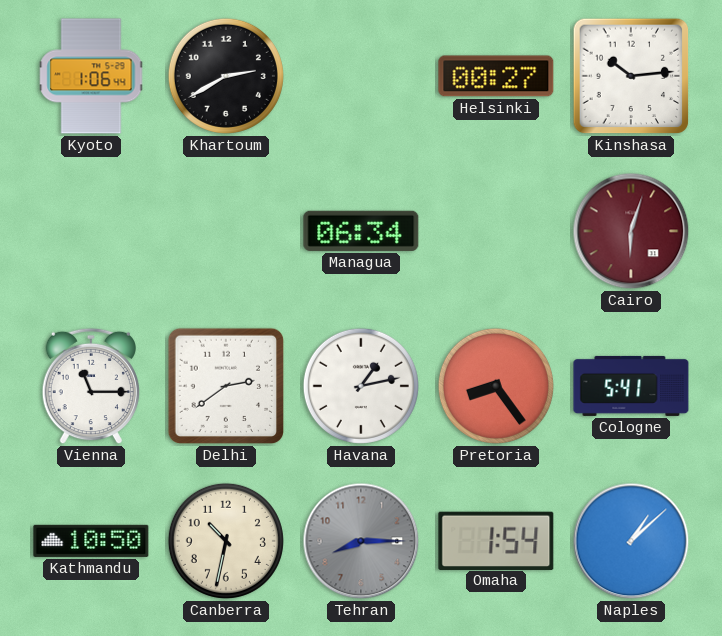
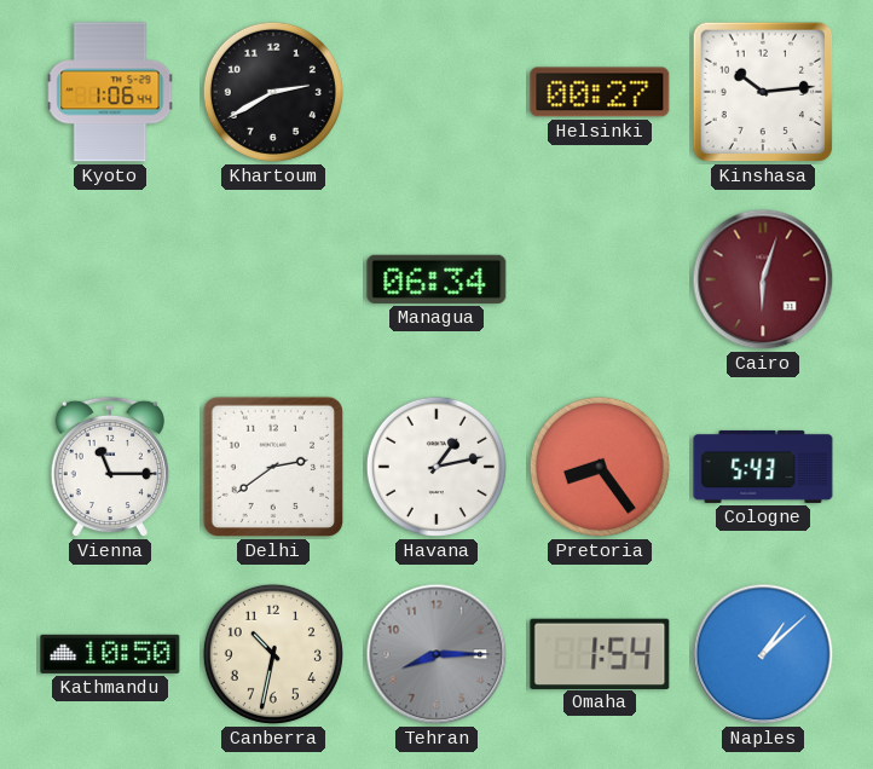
Cologne: 5:41 -> 5:43
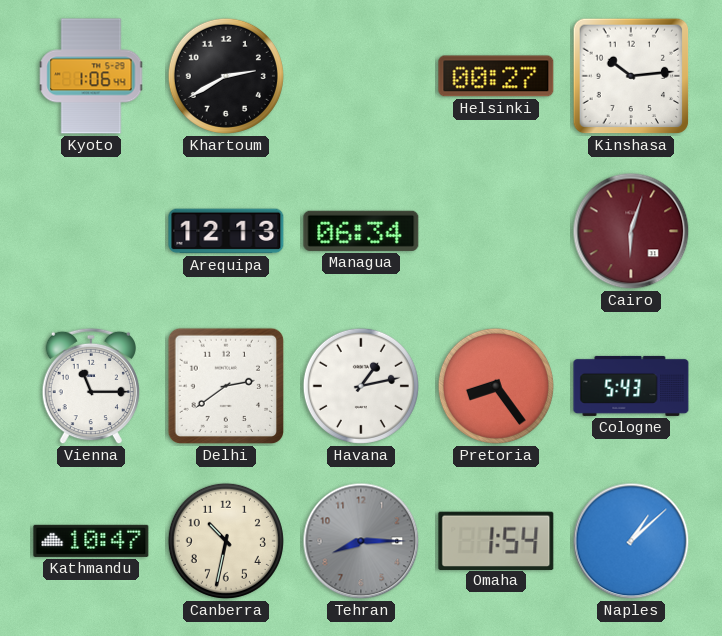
Arequipa: none -> 12:13
Kathmandu: 10:50 -> 10:47
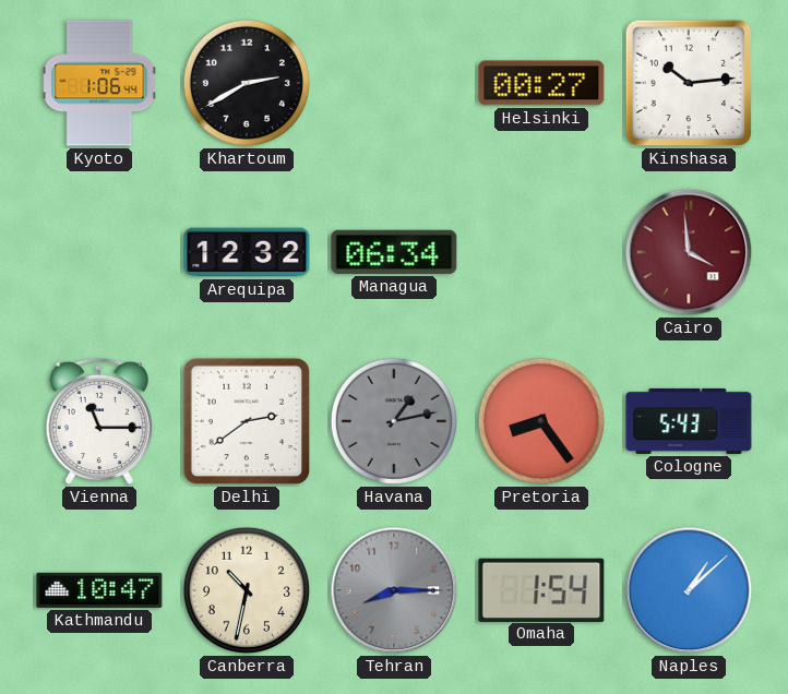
Arequipa: 12:13 -> 12:32
Cairo: 6:03 -> 3:59
Havana dial: white -> grey
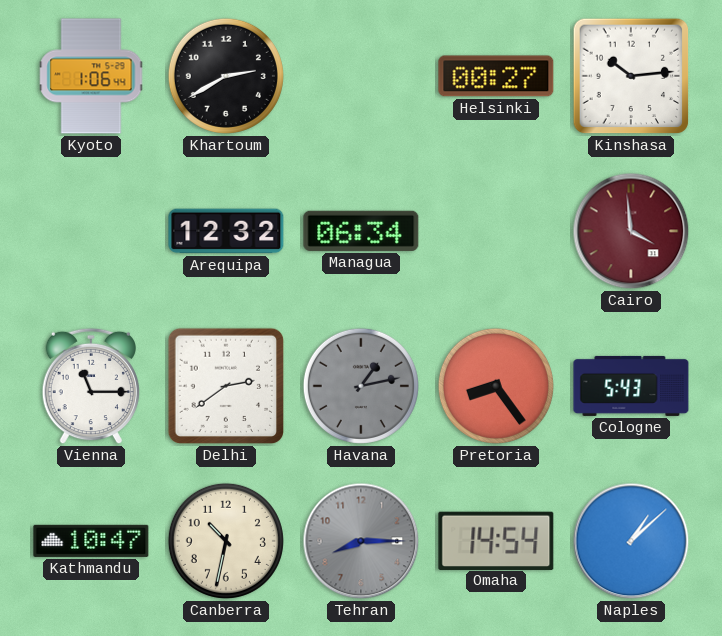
Omaha: 1:54 -> 14:54
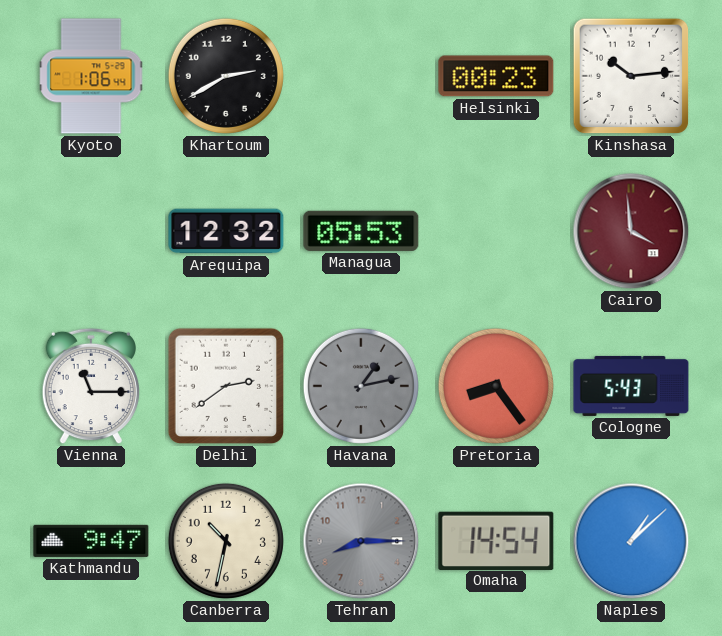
Helsinki: 00:27 -> 00:23
Managua: 06:34 -> 05:53
Kathmandu: 10:47 -> 9:47
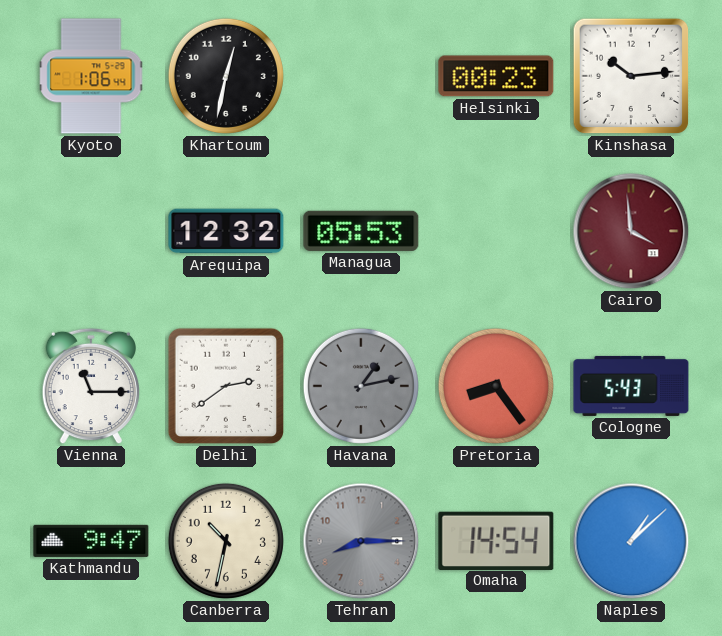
Khartoum: 2:40 -> 12:32
